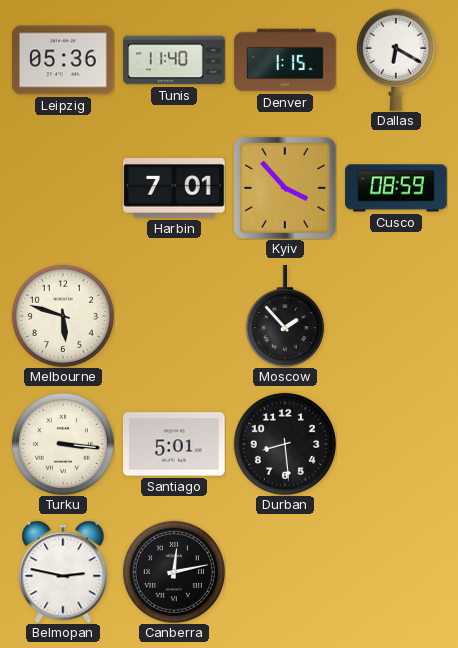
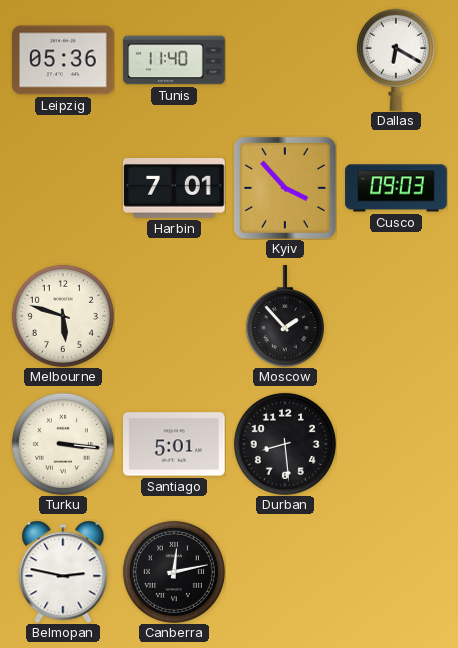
Denver: 1:15 -> none
Cusco: 08:59 -> 09:03
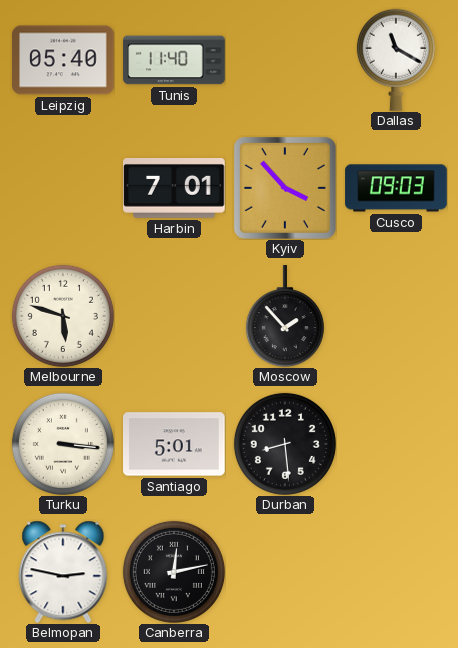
Leipzig: 05:36 -> 05:40
Dallas: 6:20 -> 11:20
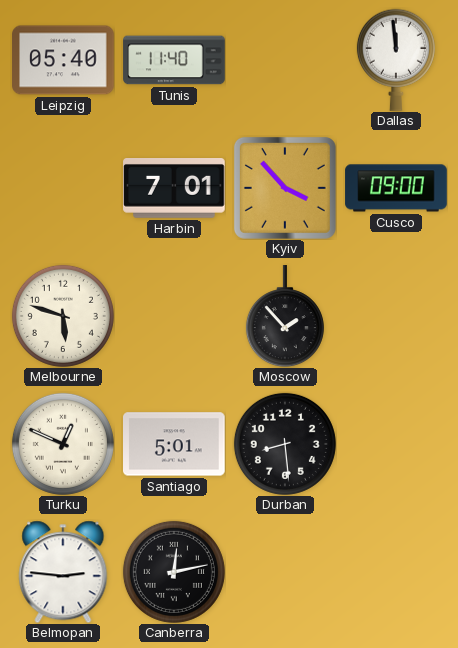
Dallas: 11:20 -> 11:59
Cusco: 09:03 -> 09:00
Turku: 3:16 -> 12:49
Belmopan: 2:47 -> 2:46
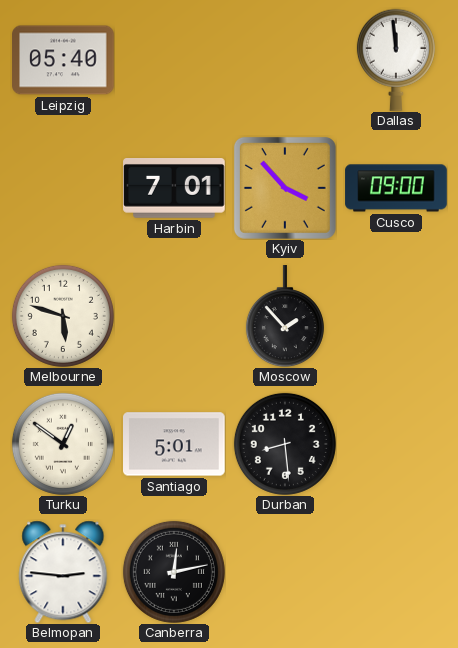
Tunis: 11:40 -> none
Turku: 12:49 -> 12:51
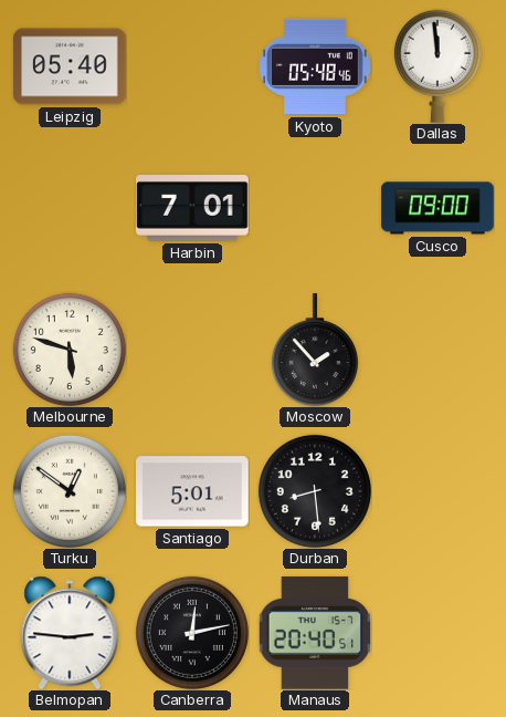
Kyoto: none -> 05:48
Kyiv: 3:53 -> none
Manaus: none -> 20:40
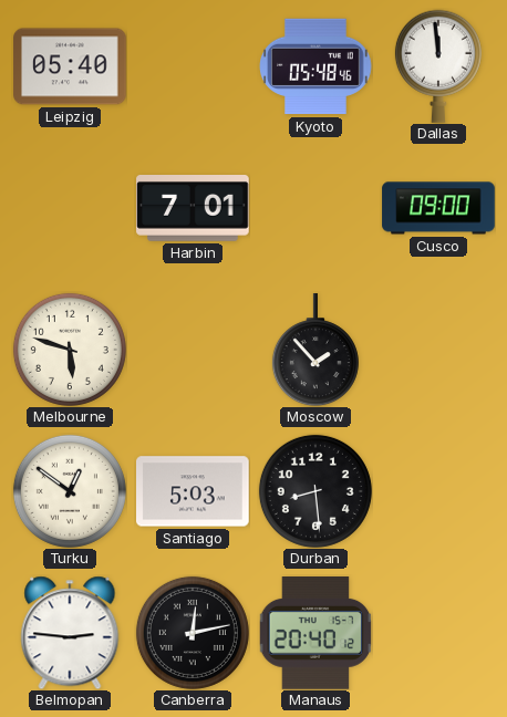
Santiago: 5:01 -> 5:03
Manaus: 20:40:51 -> 20:40:12
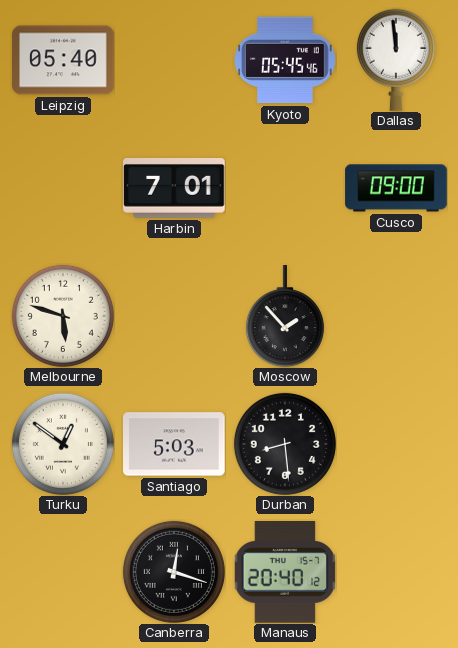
Kyoto: 05:48 -> 05:45
Belmopan: 2:46 -> none
Canberra: 12:13 -> 12:18
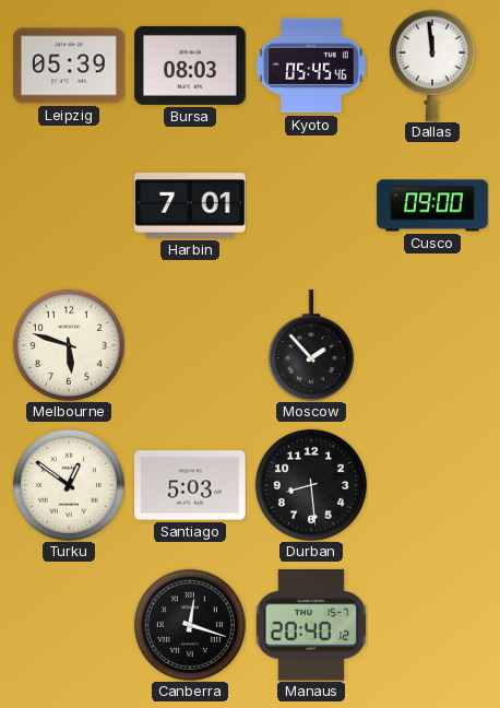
Leipzig: 05:40 -> 05:39
Bursa: none -> 08:03
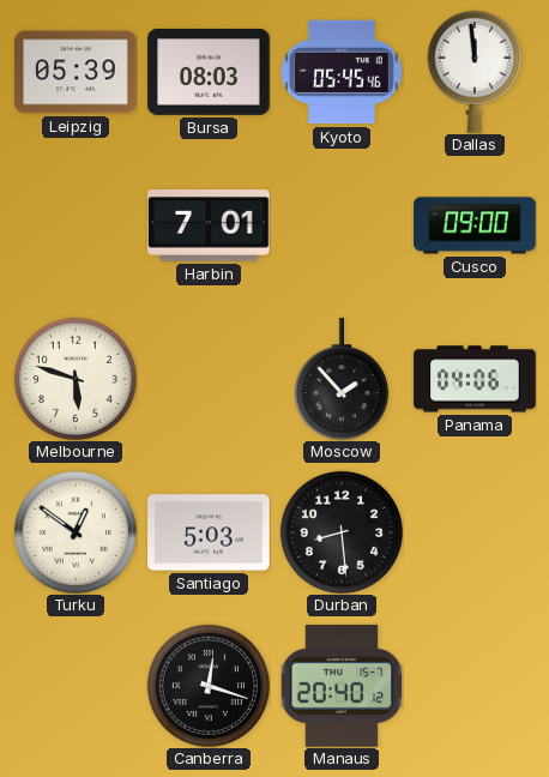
Panama: none -> 04:06
